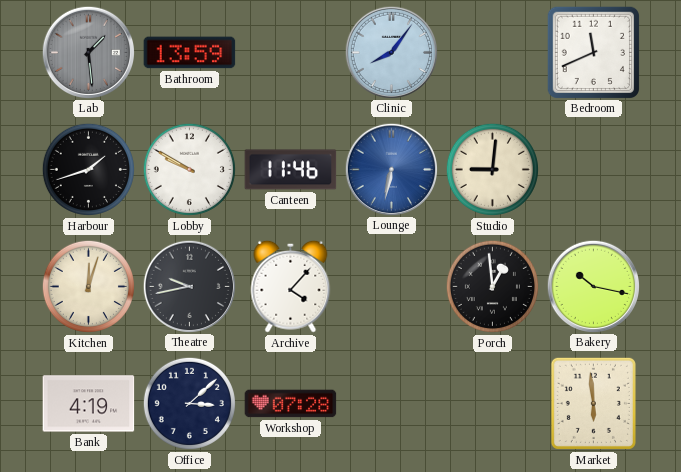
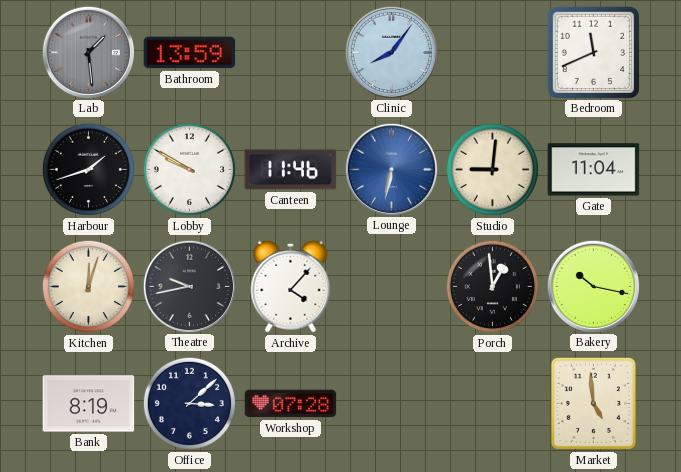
Gate: none -> 11:04
Bank: 4:19 -> 8:19
Market: 5:59 -> 4:59
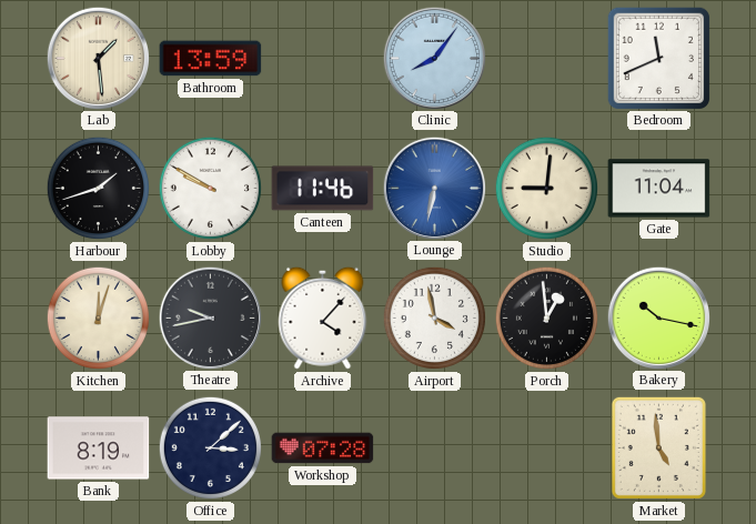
Lab dial: grey -> cream
Airport: none -> 3:58
